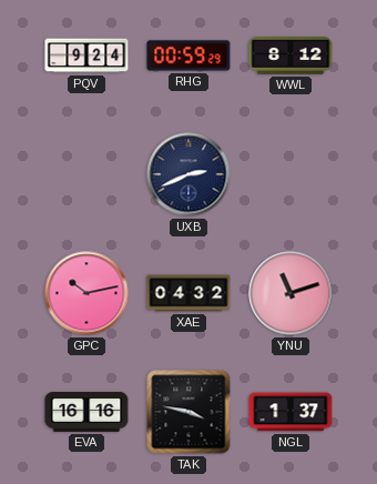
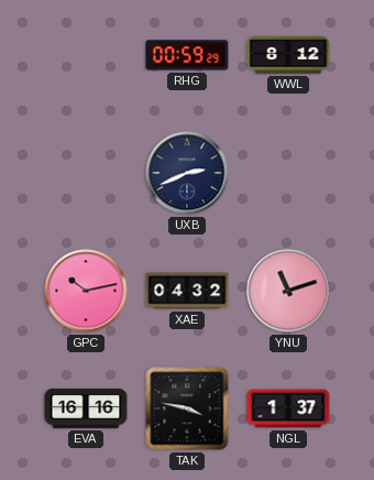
PQV: 9:24 -> none
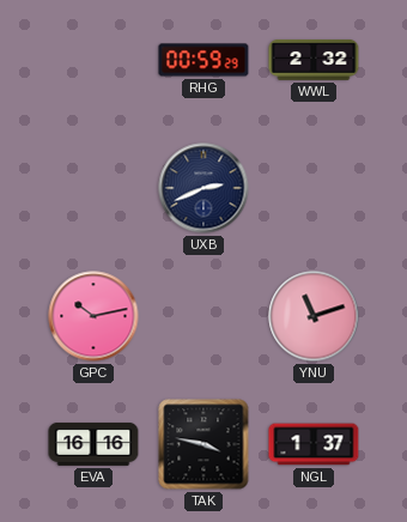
WWL: 8:12 -> 2:32
XAE: 04:32 -> none
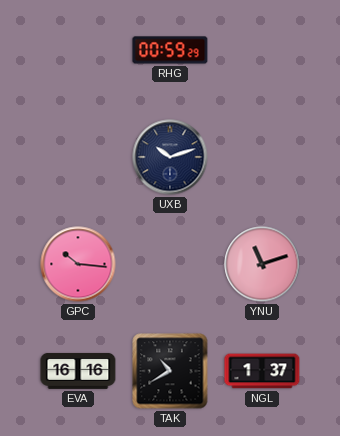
WWL: 2:32 -> none
UXB: 2:41 -> 10:12
GPC: 10:13 -> 10:16
TAK: 3:47 -> 10:40
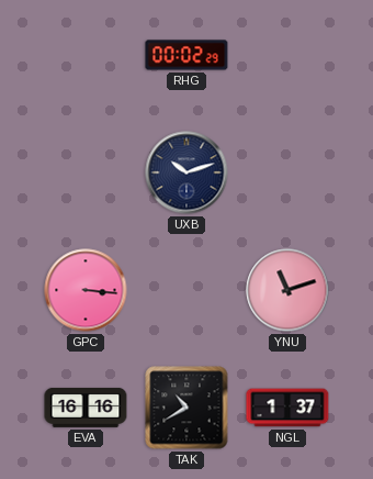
RHG: 00:59 -> 00:02
GPC: 10:16 -> 3:16
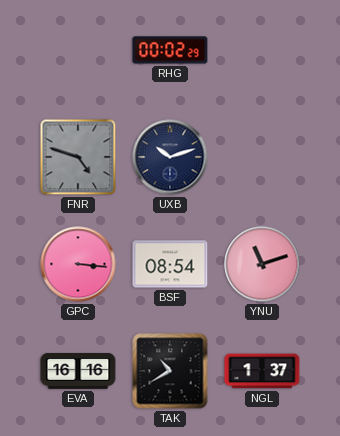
FNR: none -> 4:48
BSF: none -> 08:54
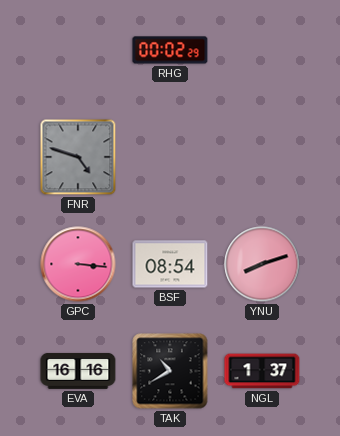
UXB: 10:12 -> none
YNU: 11:12 -> 8:12
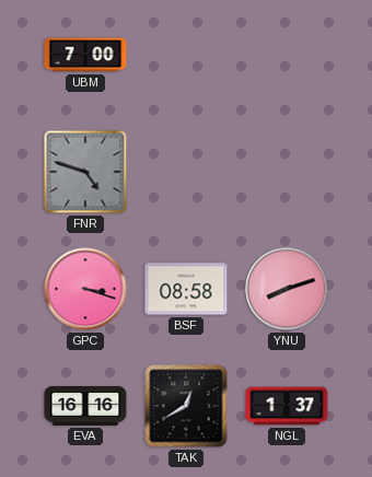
UBM: none -> 7:00
RHG: 00:02 -> none
GPC: 3:16 -> 3:18
BSF: 08:54 -> 08:58
TAK: 10:40 -> 12:40
